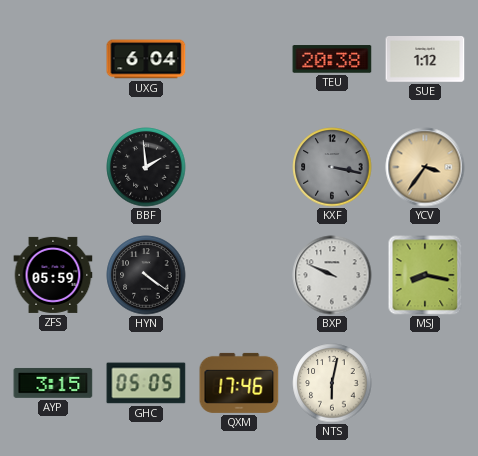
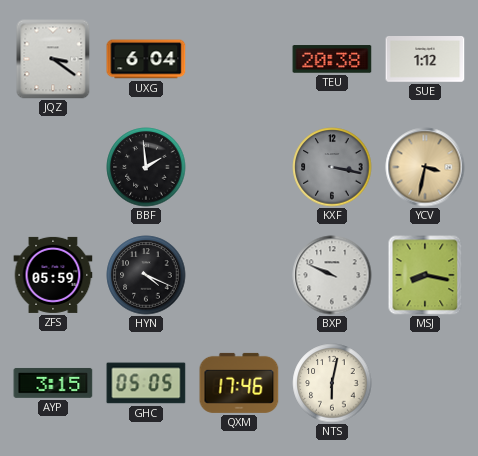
JQZ: none -> 3:21
YCV: 3:36 -> 3:32
HYN: 4:21 -> 4:19
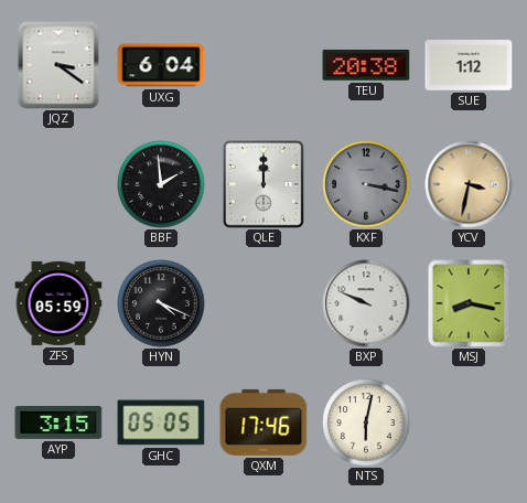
QLE: none -> 12:00
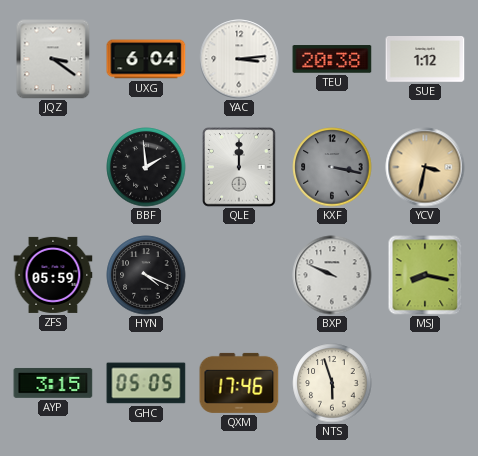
YAC: none -> 3:14
NTS: 6:02 -> 5:57
